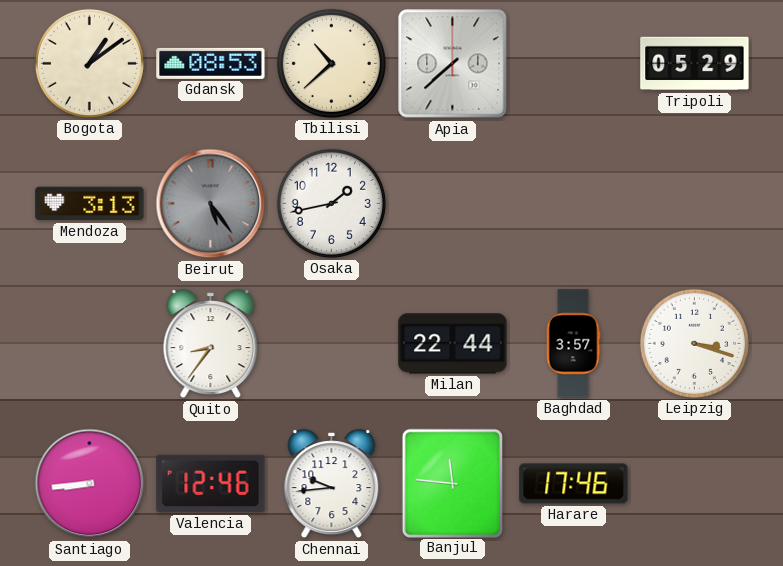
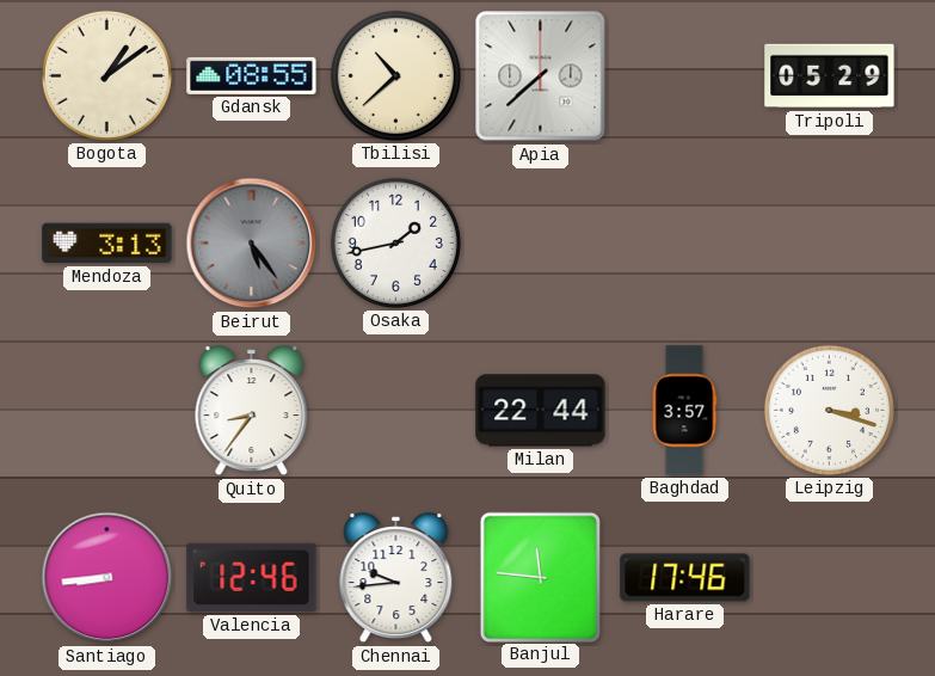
Gdansk: 08:53 -> 08:55
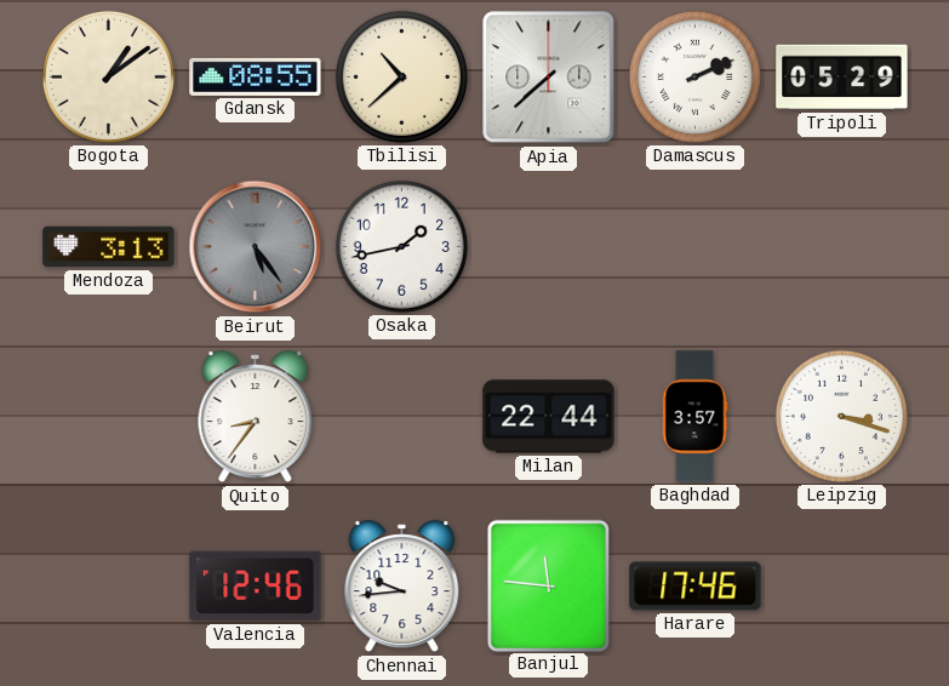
Damascus: none -> 2:11
Santiago: 8:44 -> none
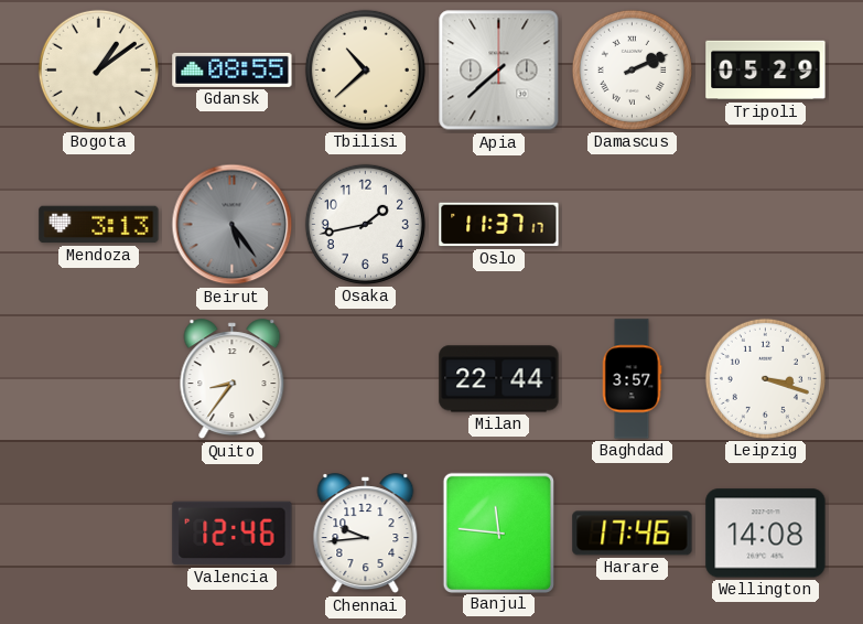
Oslo: none -> 11:37
Wellington: none -> 14:08
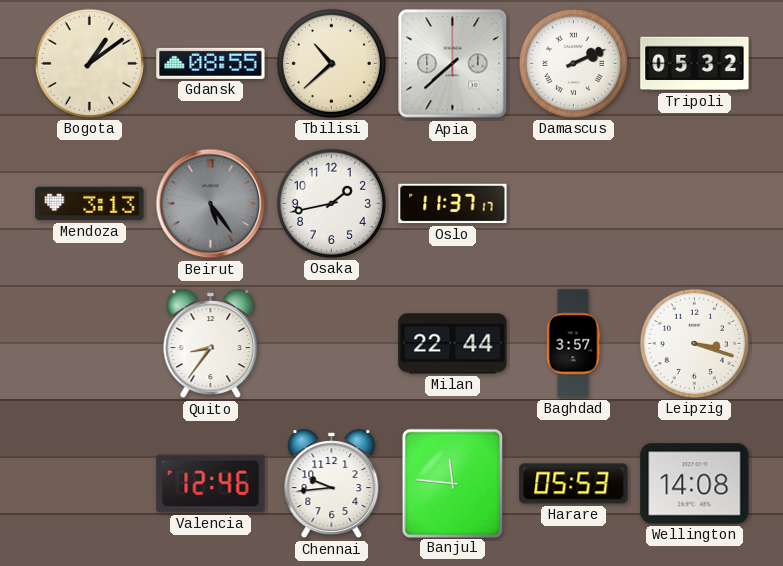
Tripoli: 05:29 -> 05:32
Harare: 17:46 -> 05:53
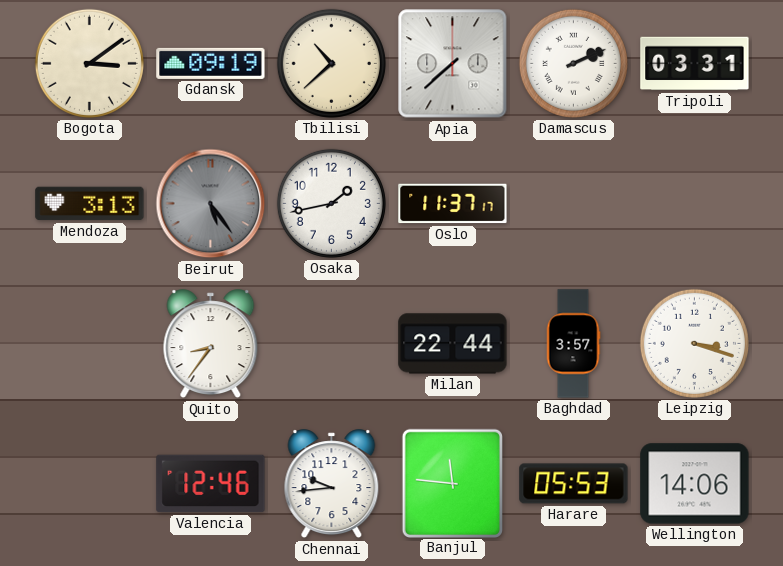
Bogota: 1:09 -> 3:09
Gdansk: 08:55 -> 09:19
Tripoli: 05:32 -> 03:31
Wellington: 14:08 -> 14:06
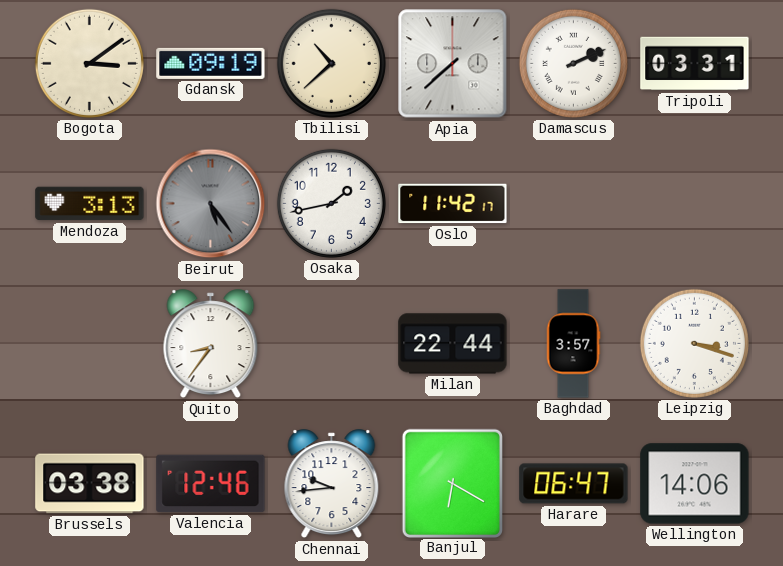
Oslo: 11:37 -> 11:42
Brussels: none -> 03:38
Banjul: 11:46 -> 6:20
Harare: 05:53 -> 06:47
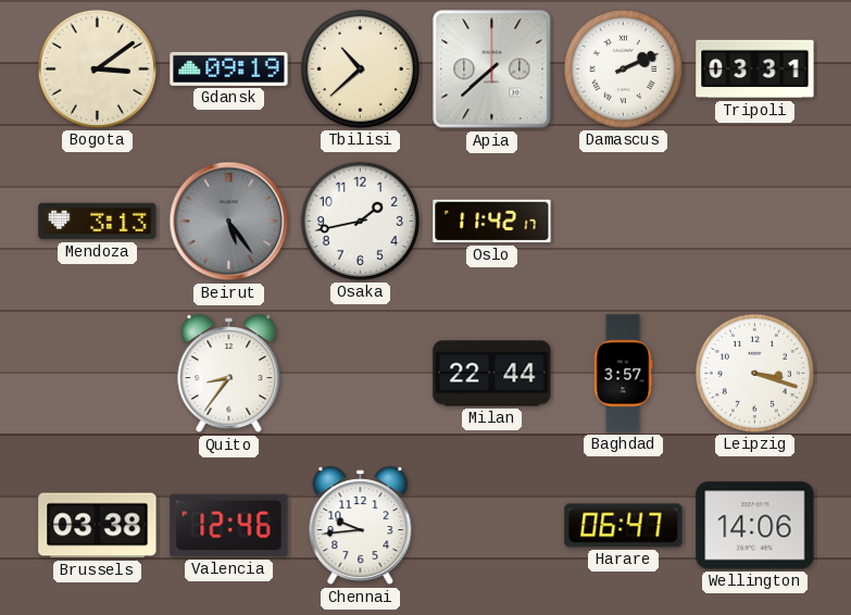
Banjul: 6:20 -> none
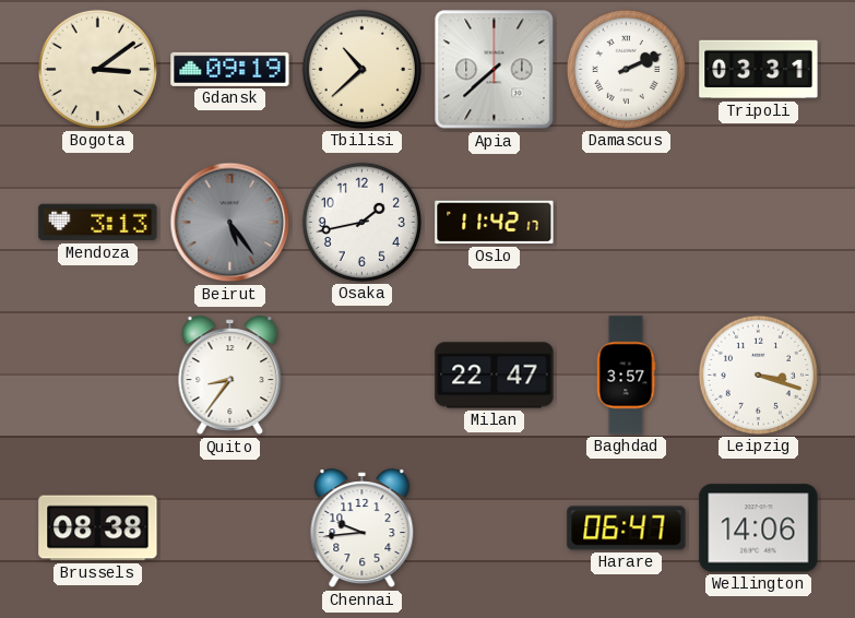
Milan: 22:44 -> 22:47
Brussels: 03:38 -> 08:38
Valencia: 12:46 -> none
